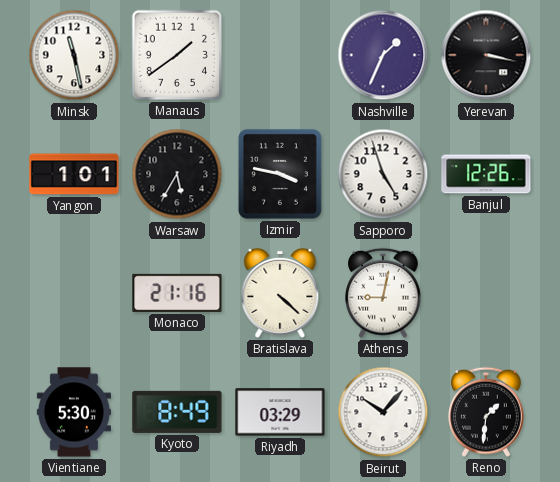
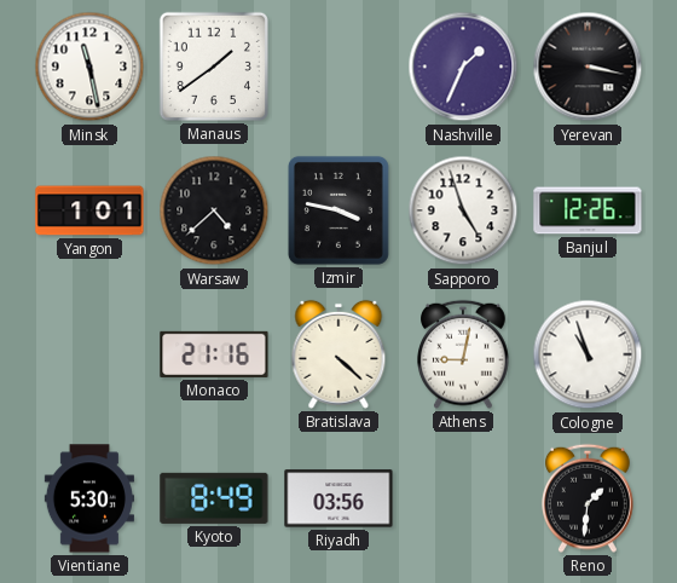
Warsaw: 5:35 -> 4:38
Cologne: none -> 10:57
Riyadh: 03:29 -> 03:56
Beirut: 10:07 -> none
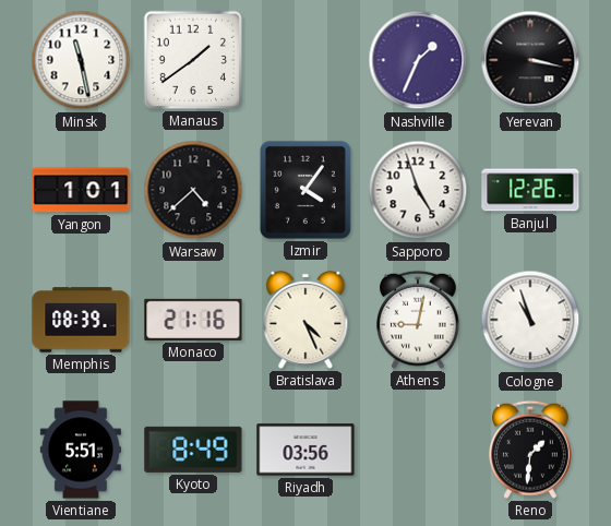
Izmir: 3:47 -> 4:06
Memphis: none -> 08:39
Bratislava: 4:22 -> 4:26
Vientiane: 5:30 -> 5:51
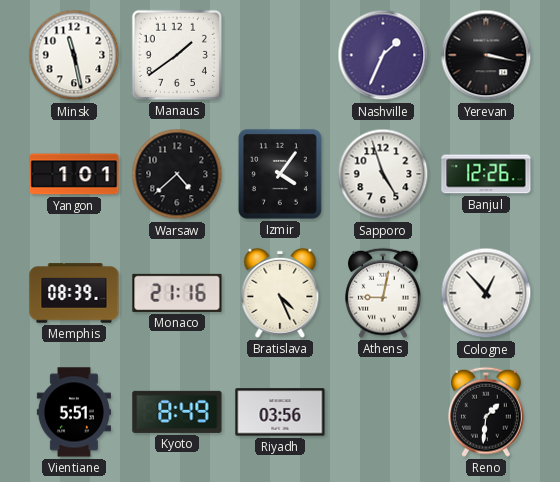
Cologne: 10:57 -> 12:53
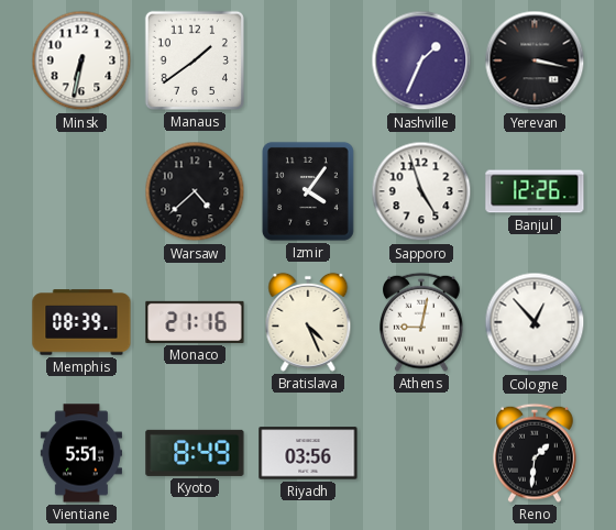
Minsk: 11:28 -> 6:32
Yangon: 1:01 -> none
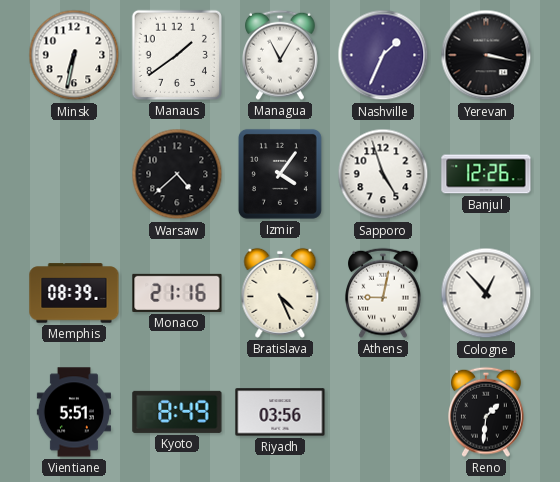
Managua: none -> 11:05
